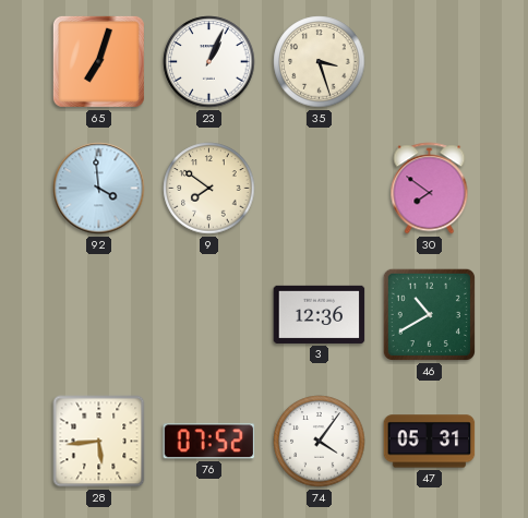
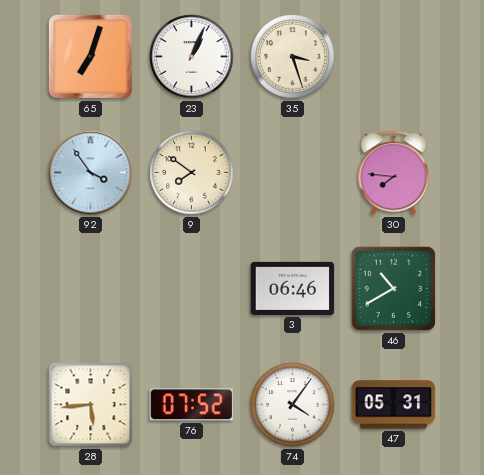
92: 3:59 -> 3:54
30: 7:51 -> 7:46
3: 12:36 -> 06:46
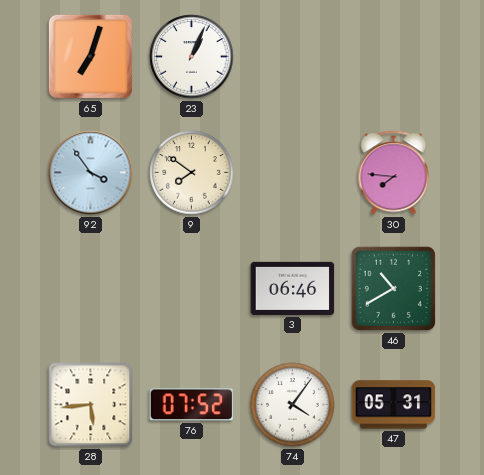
35: 3:27 -> none
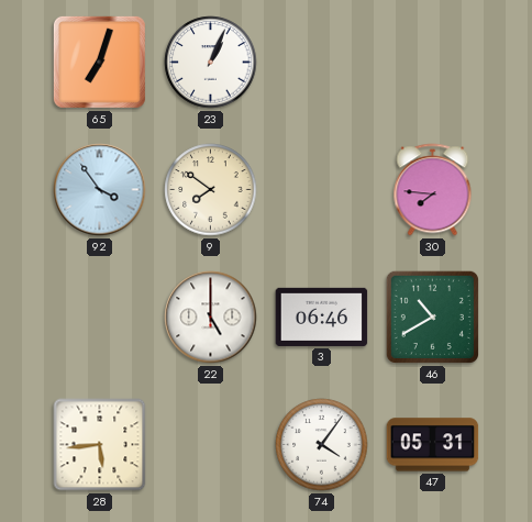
22: none -> 5:00
76: 07:52 -> none
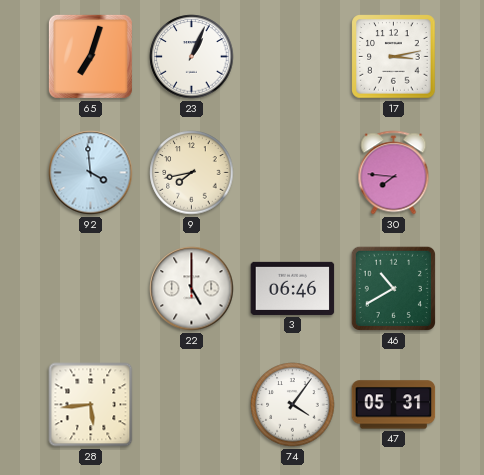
17: none -> 3:13
92: 3:54 -> 3:59
9: 7:51 -> 7:43
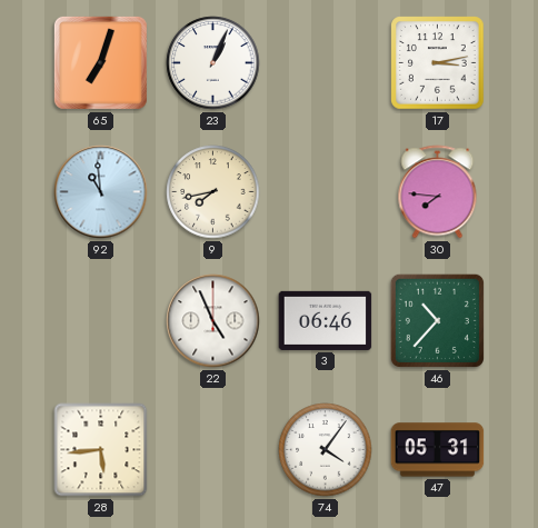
92: 3:59 -> 10:59
22: 5:00 -> 4:56
46: 10:40 -> 10:37
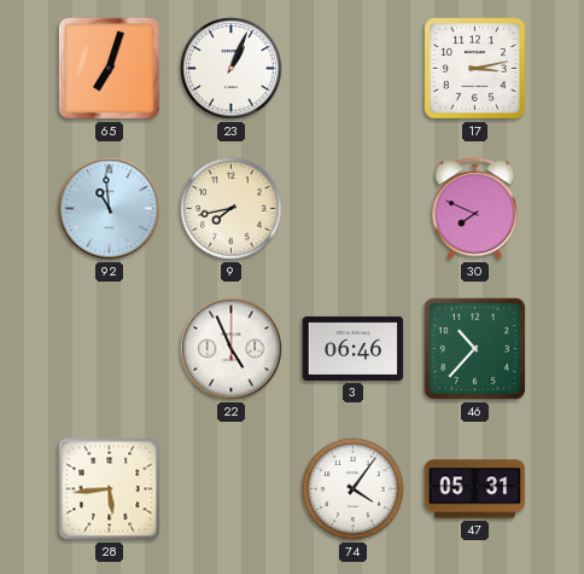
30: 7:46 -> 7:49
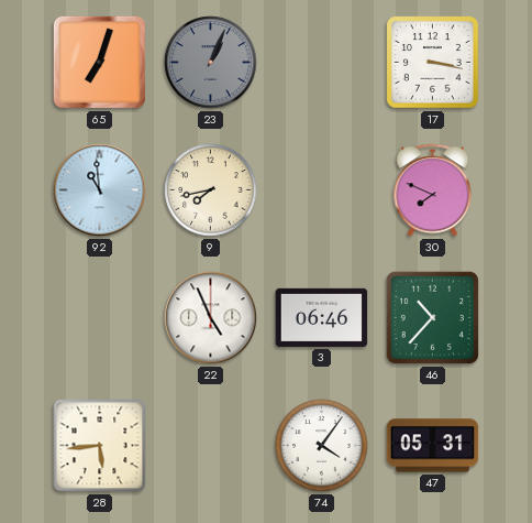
23 dial: white -> grey
17: 3:13 -> 3:17
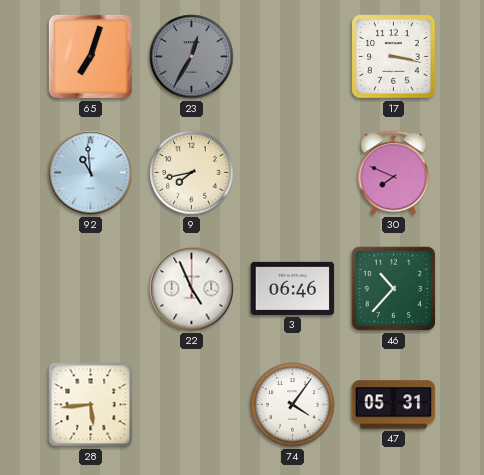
23: 1:04 -> 12:35
